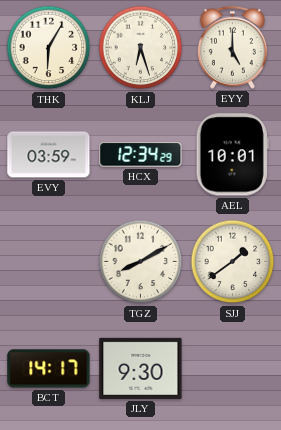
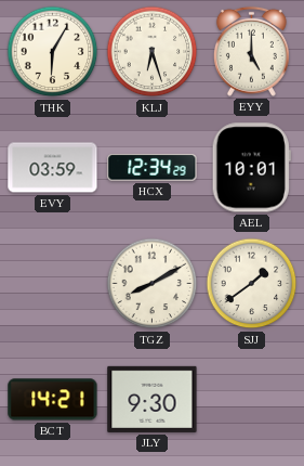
BCT: 14:17 -> 14:21
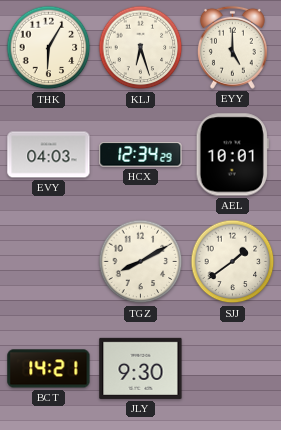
EVY: 03:59 -> 04:03
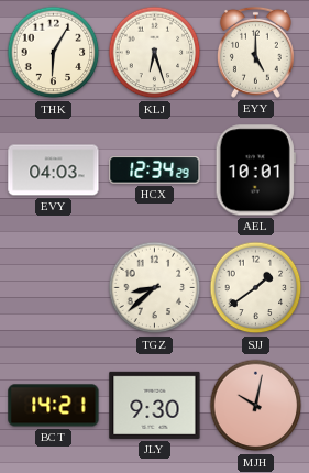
TGZ: 8:10 -> 8:38
MJH: none -> 10:02
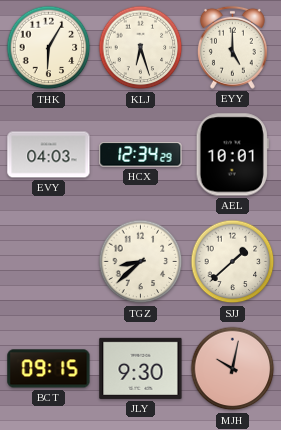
SJJ: 1:39 -> 1:38
BCT: 14:21 -> 09:15
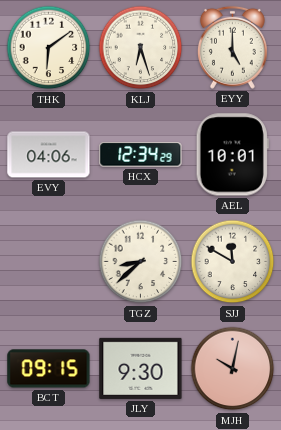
THK: 6:05 -> 6:09
EVY: 04:03 -> 04:06
SJJ: 1:38 -> 11:50
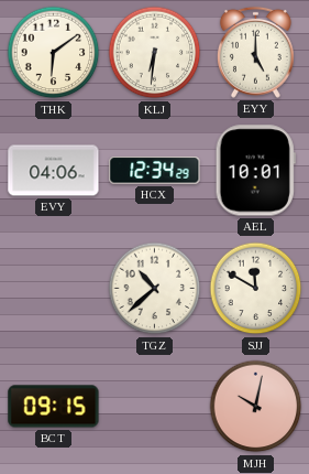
KLJ: 6:27 -> 6:31
TGZ: 8:38 -> 10:38
JLY: 9:30 -> none
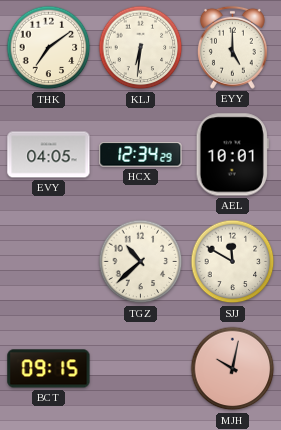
THK: 6:09 -> 7:09
EVY: 04:06 -> 04:05
